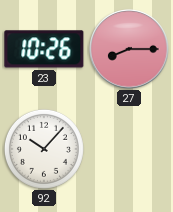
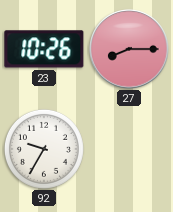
92: 10:07 -> 9:35
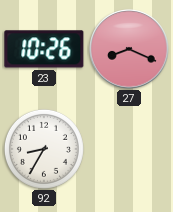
27: 8:15 -> 8:19
92: 9:35 -> 8:35
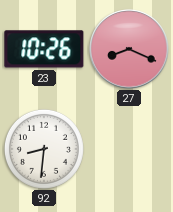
92: 8:35 -> 8:31
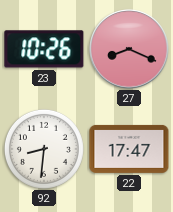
22: none -> 17:47
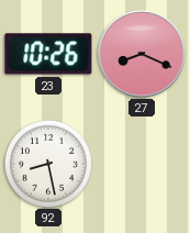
92: 8:31 -> 8:28
22: 17:47 -> none
